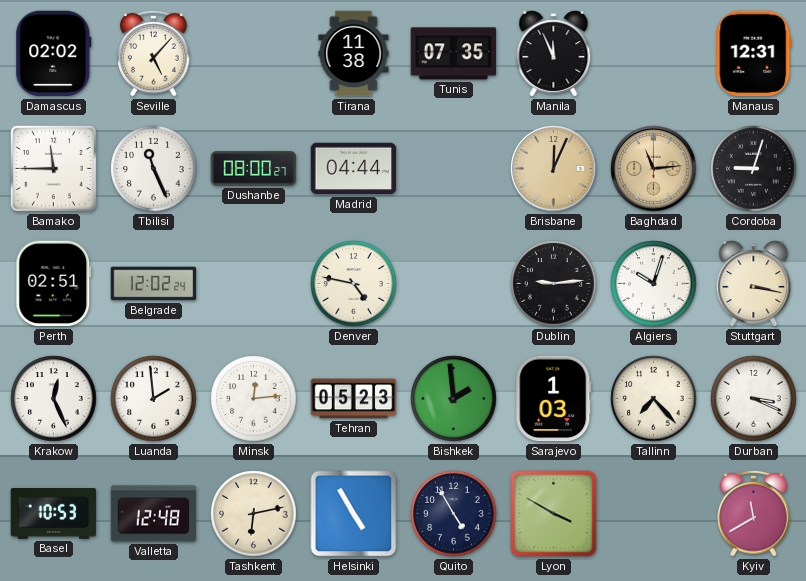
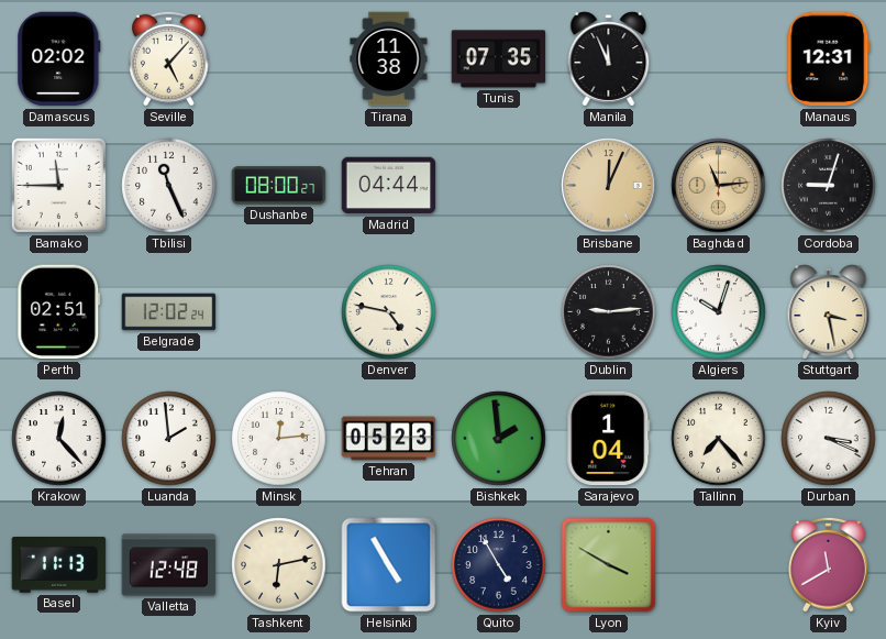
Stuttgart: 3:17 -> 3:28
Krakow: 12:26 -> 12:23
Sarajevo: 1:03 -> 1:04
Basel: 10:53 -> 11:13
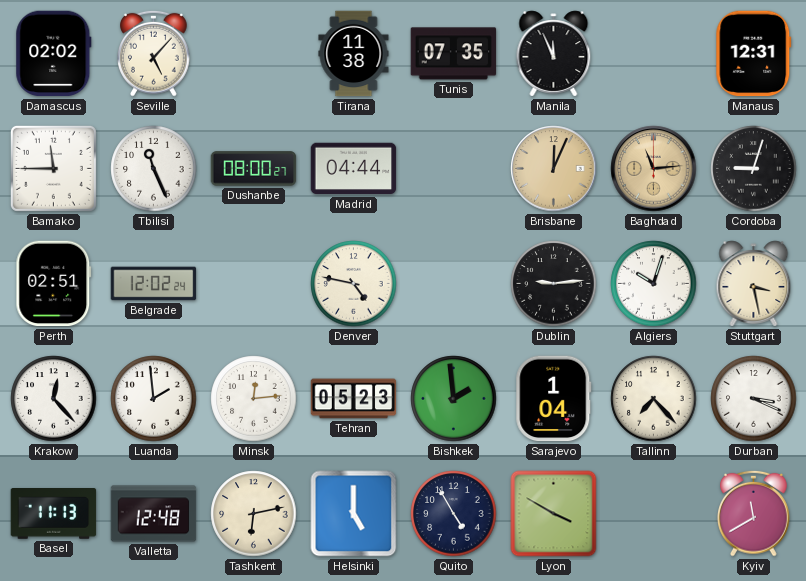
Helsinki: 4:55 -> 5:00
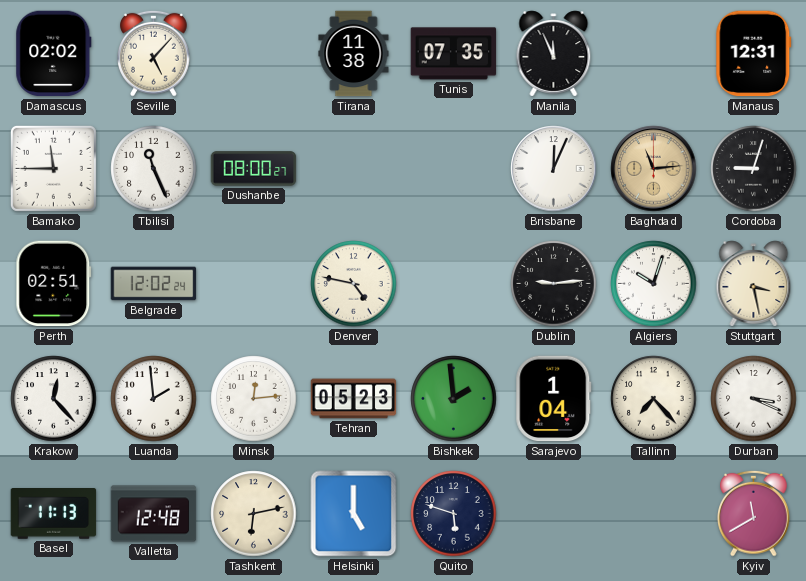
Madrid: 04:44 -> none
Brisbane dial: champagne -> white
Quito: 4:55 -> 5:48
Lyon: 3:50 -> none
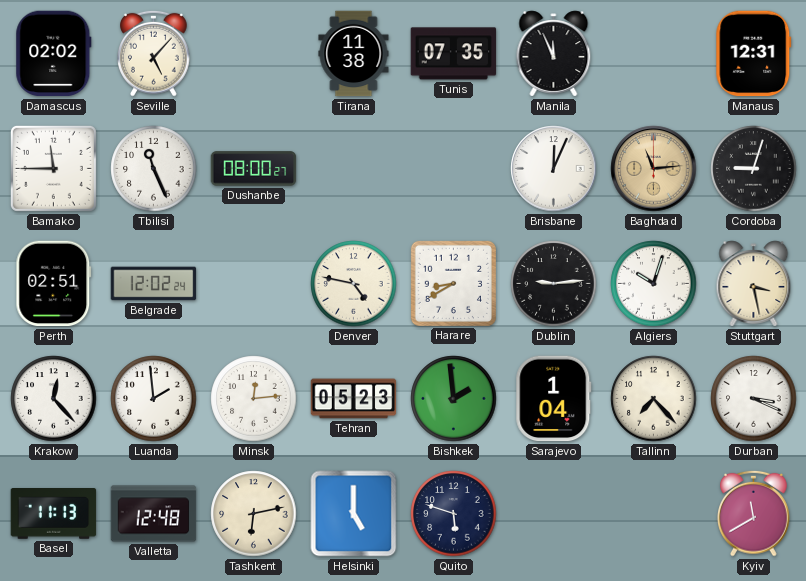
Harare: none -> 8:40
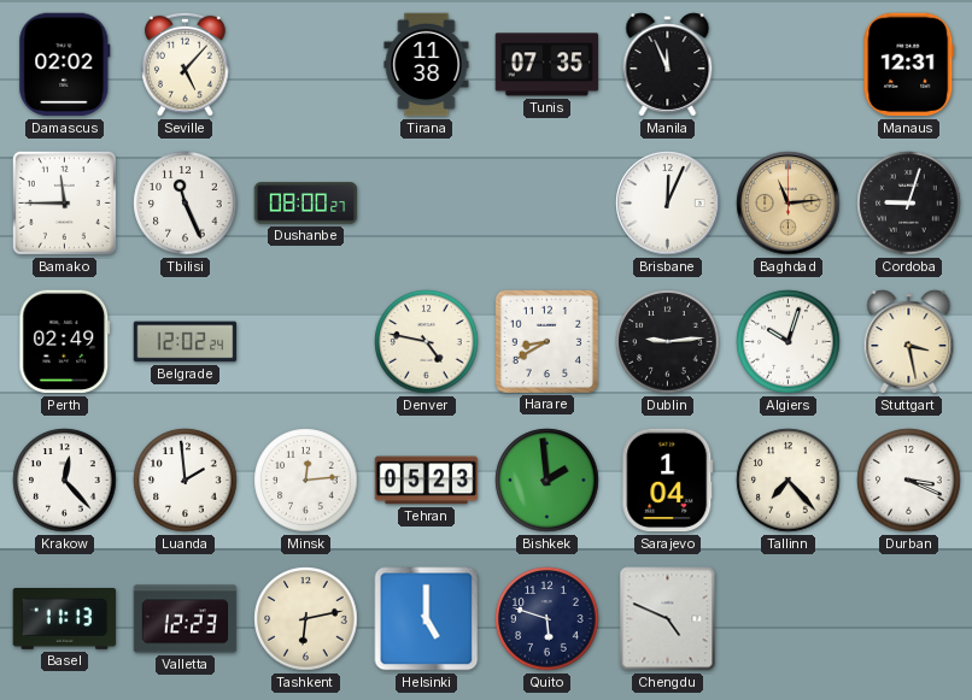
Perth: 02:51 -> 02:49
Valletta: 12:48 -> 12:23
Chengdu: none -> 4:49
Kyiv: 11:40 -> none
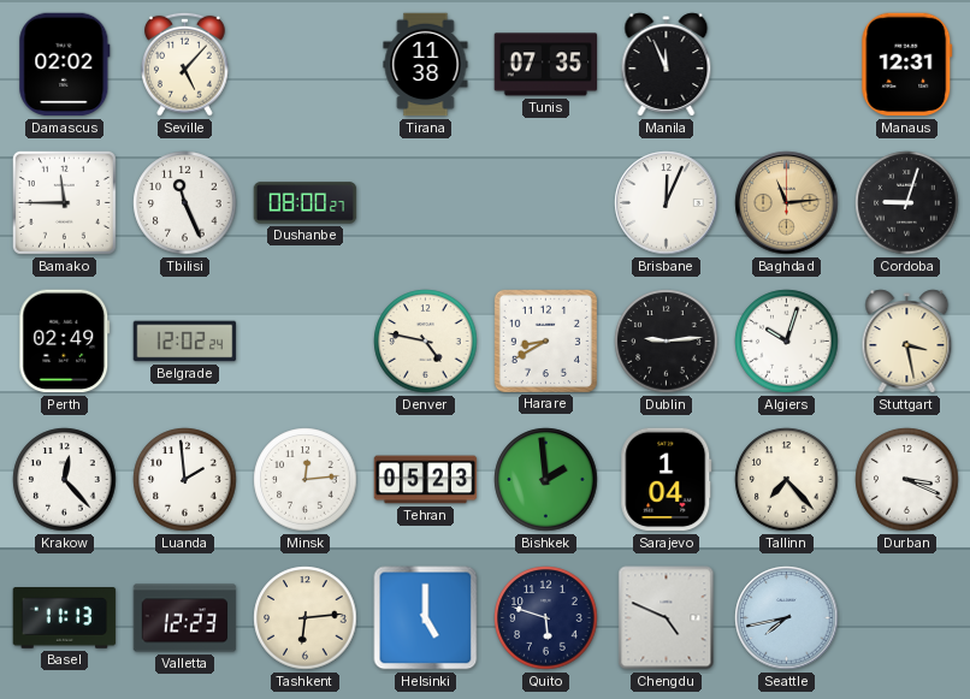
Tashkent: 6:13 -> 6:14
Seattle: none -> 7:43
